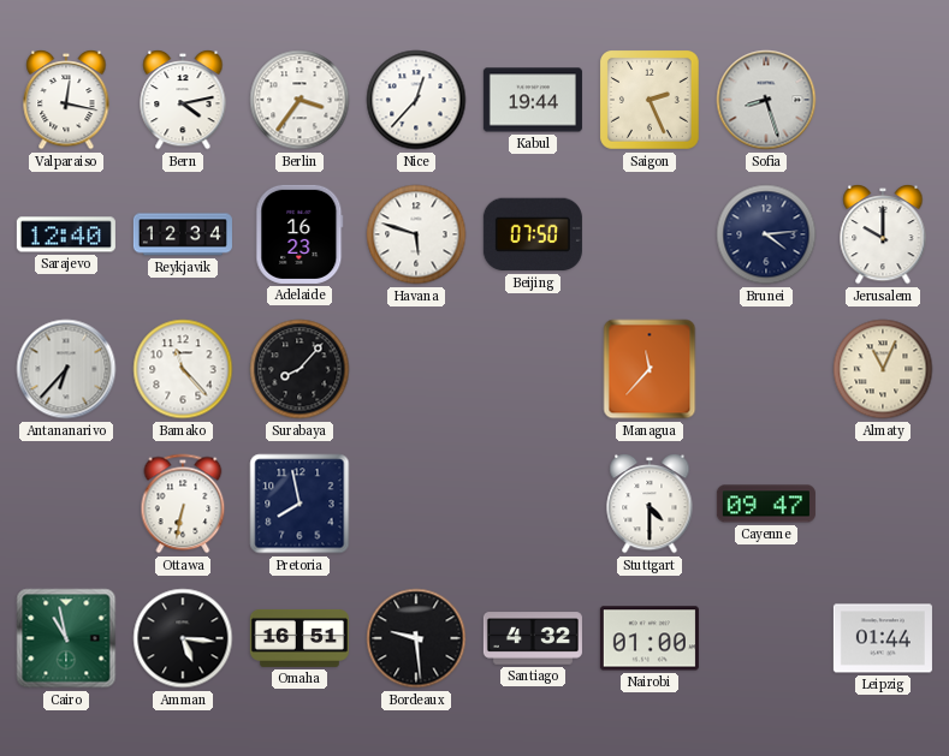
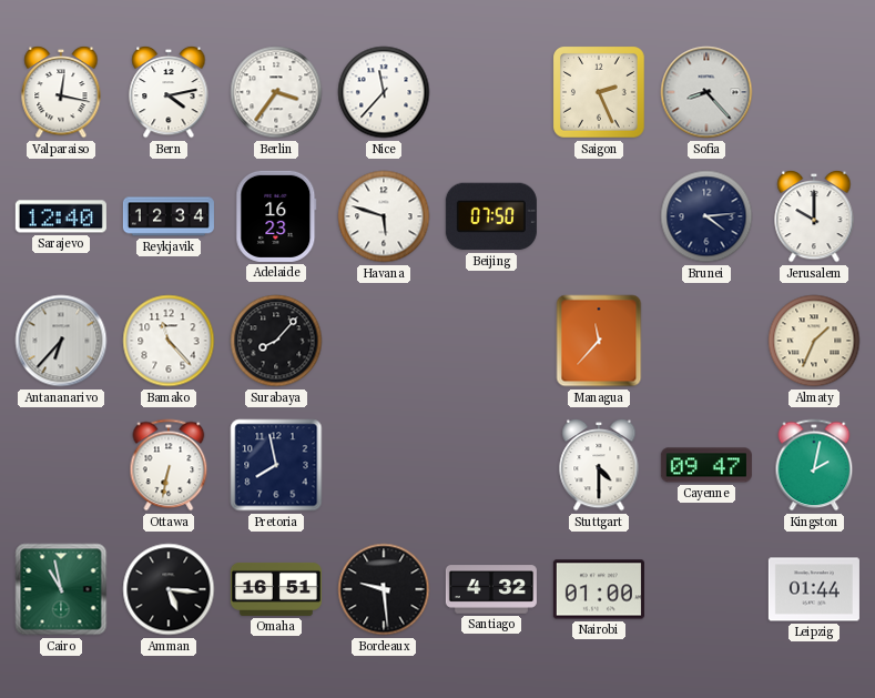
Nice: 12:37 -> 11:37
Kabul: 19:44 -> none
Sofia: 8:27 -> 8:23
Almaty: 11:04 -> 1:34
Kingston: none -> 2:02
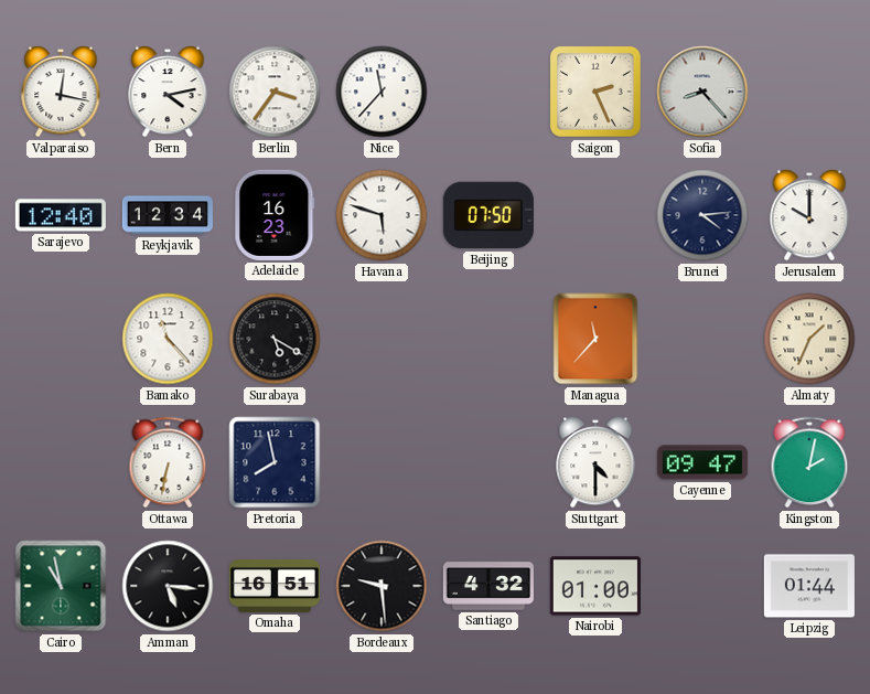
Antananarivo: 6:37 -> none
Surabaya: 8:07 -> 5:20
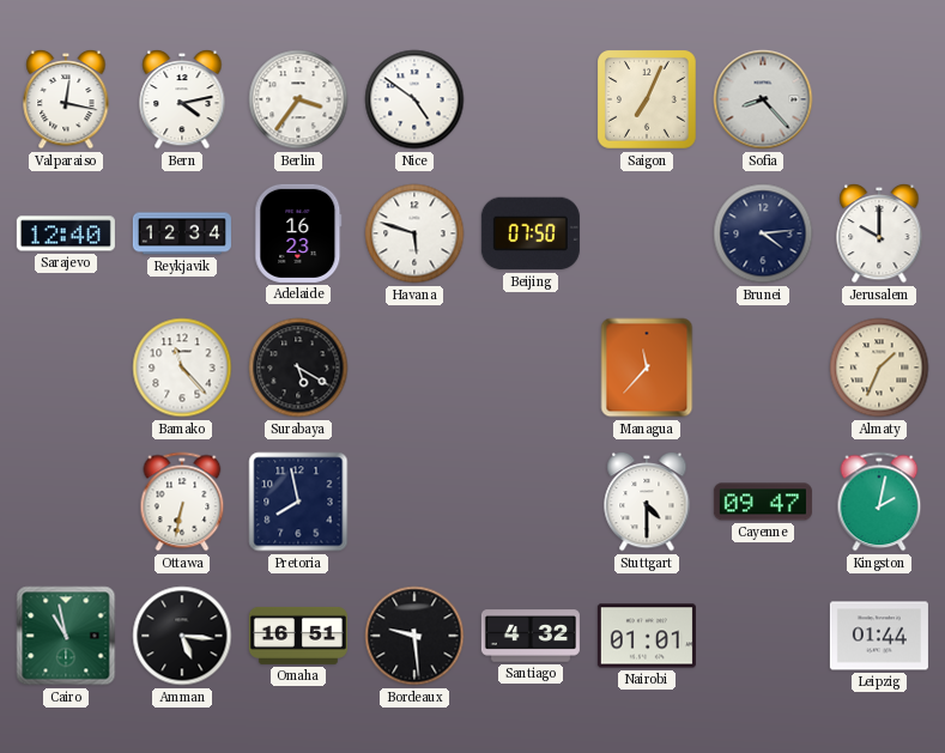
Nice: 11:37 -> 4:51
Saigon: 2:26 -> 7:04
Nairobi: 01:00 -> 01:01
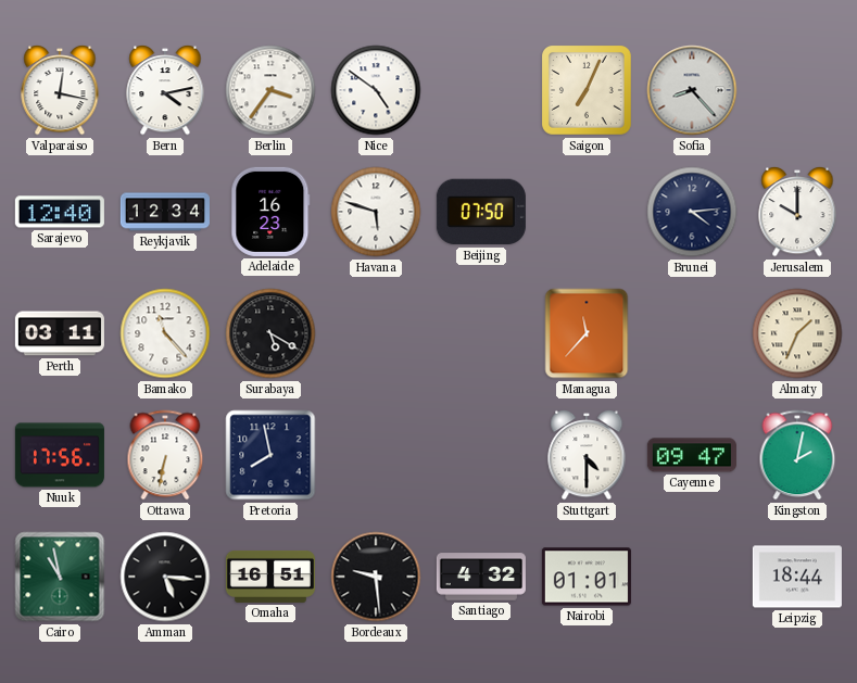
Perth: none -> 03:11
Nuuk: none -> 17:56
Leipzig: 01:44 -> 18:44
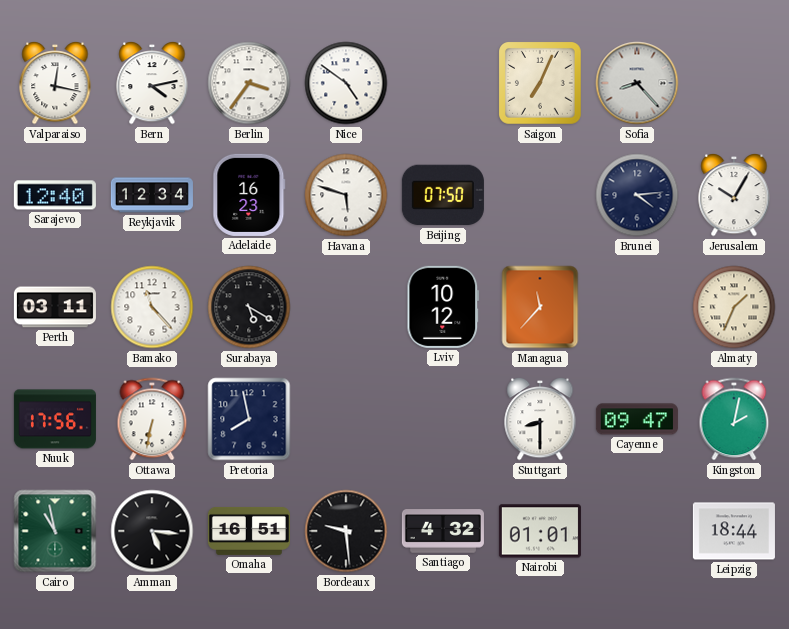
Jerusalem: 10:00 -> 10:05
Lviv: none -> 10:12
Stuttgart: 4:30 -> 8:30
